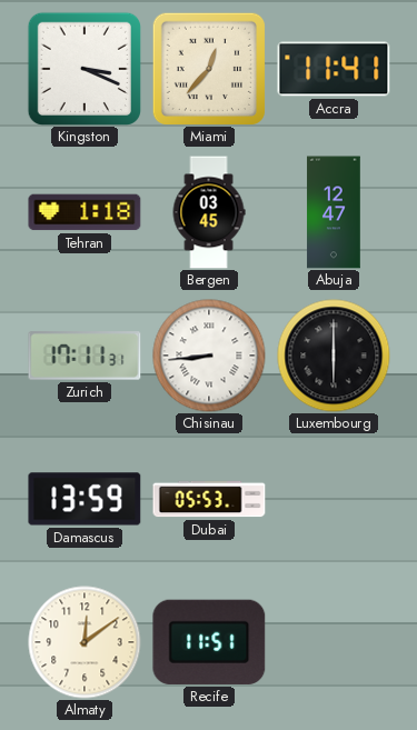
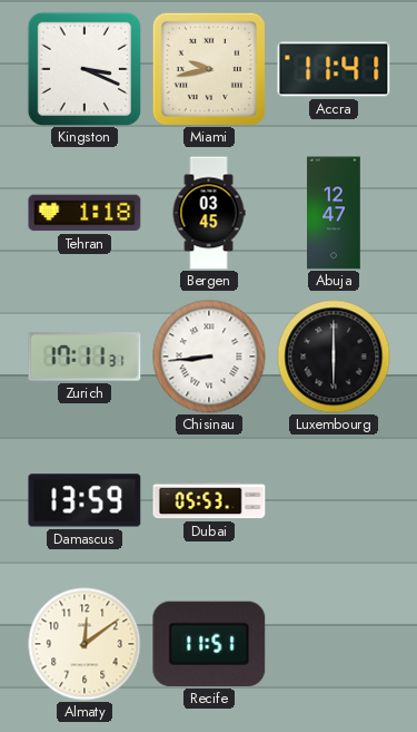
Miami: 12:37 -> 9:43
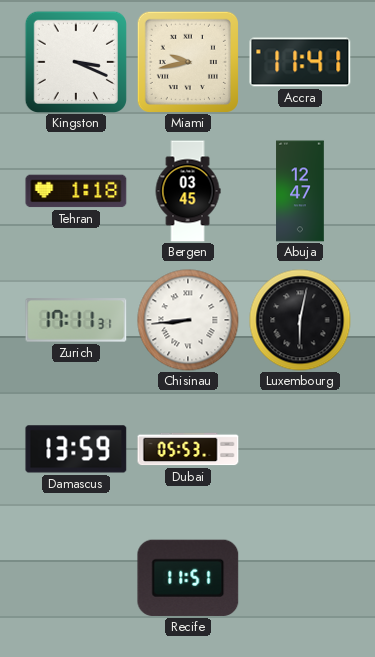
Luxembourg: 6:00 -> 6:02
Almaty: 12:09 -> none
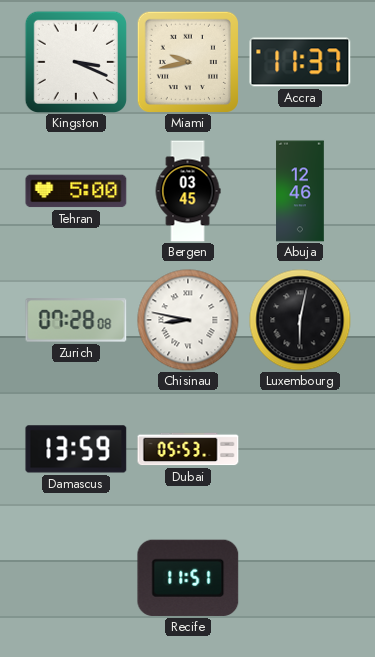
Accra: 11:41 -> 11:37
Tehran: 1:18 -> 5:00
Abuja: 12:47 -> 12:46
Zurich: 17:11 -> 07:28
Chisinau: 8:44 -> 8:47
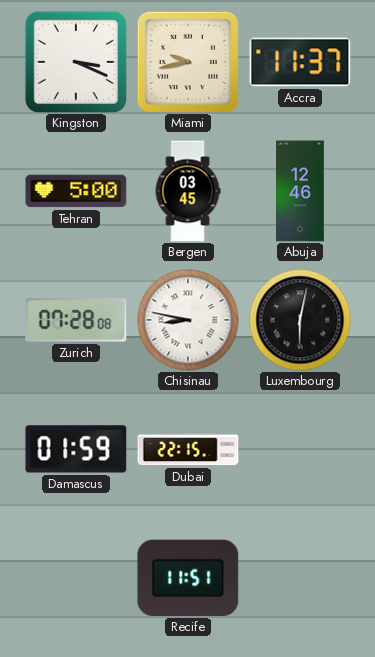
Damascus: 13:59 -> 01:59
Dubai: 05:53 -> 22:15
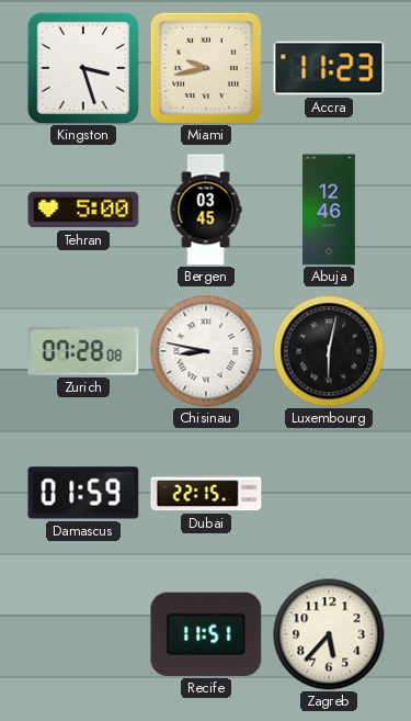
Kingston: 3:19 -> 3:27
Accra: 11:37 -> 11:23
Zagreb: none -> 5:37
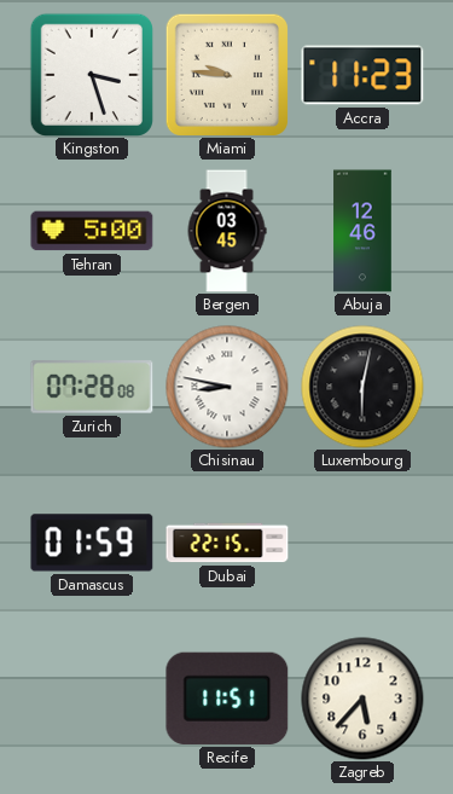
Miami: 9:43 -> 9:46
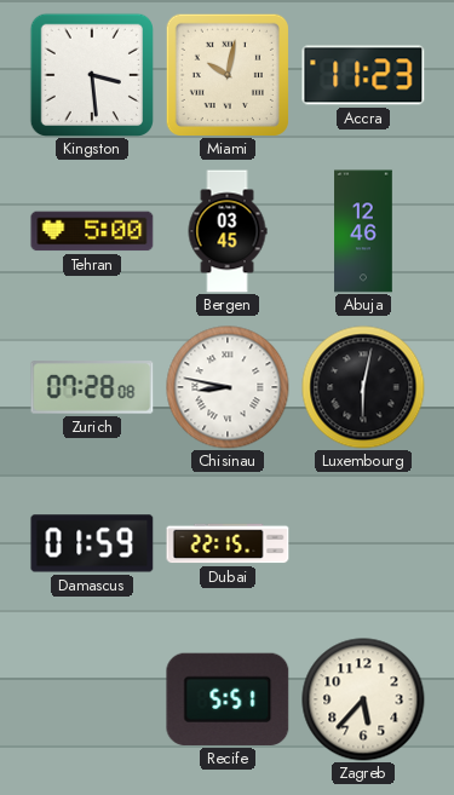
Kingston: 3:27 -> 3:29
Miami: 9:46 -> 10:02
Recife: 11:51 -> 5:51
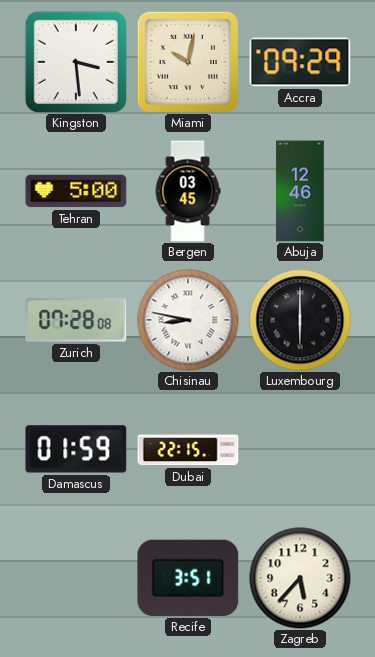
Accra: 11:23 -> 09:29
Luxembourg: 6:02 -> 6:00
Recife: 5:51 -> 3:51
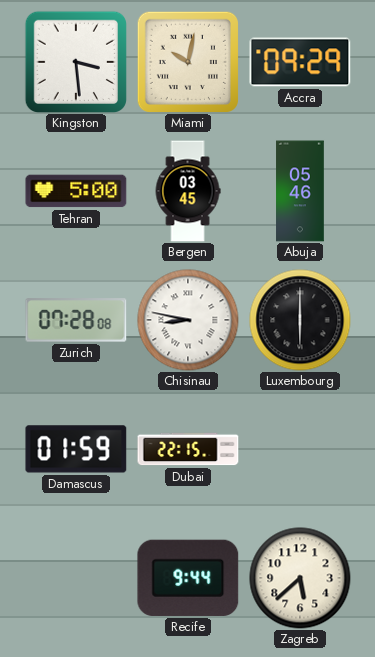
Abuja: 12:46 -> 05:46
Recife: 3:51 -> 9:44
Zagreb: 5:37 -> 5:38
